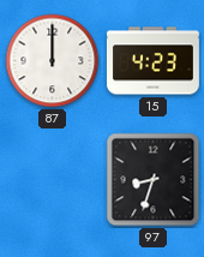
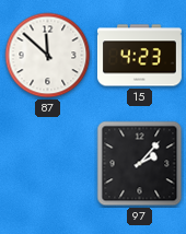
87: 12:00 -> 11:52
97: 8:33 -> 2:07
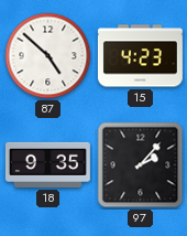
87: 11:52 -> 4:52
18: none -> 9:35
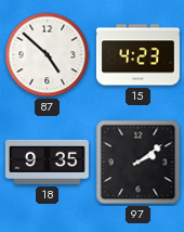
97: 2:07 -> 2:09
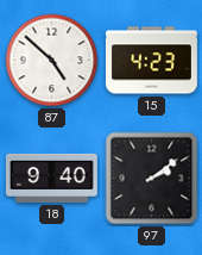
18: 9:35 -> 9:40
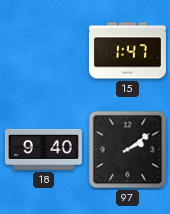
87: 4:52 -> none
15: 4:23 -> 1:47
